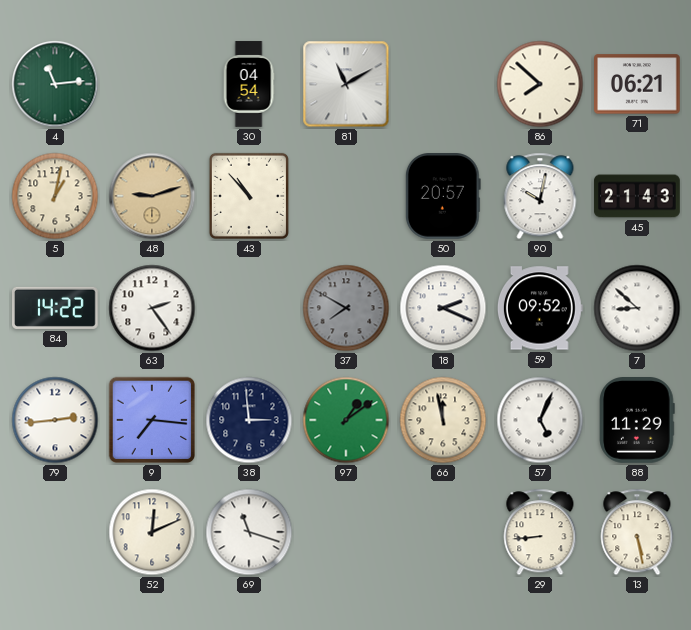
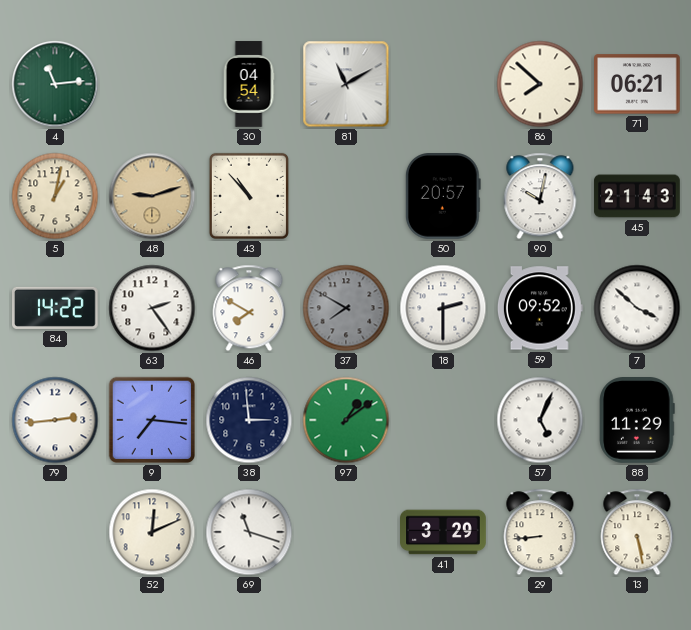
46: none -> 7:50
18: 2:19 -> 2:30
7: 8:52 -> 3:52
66: 11:58 -> none
41: none -> 3:29
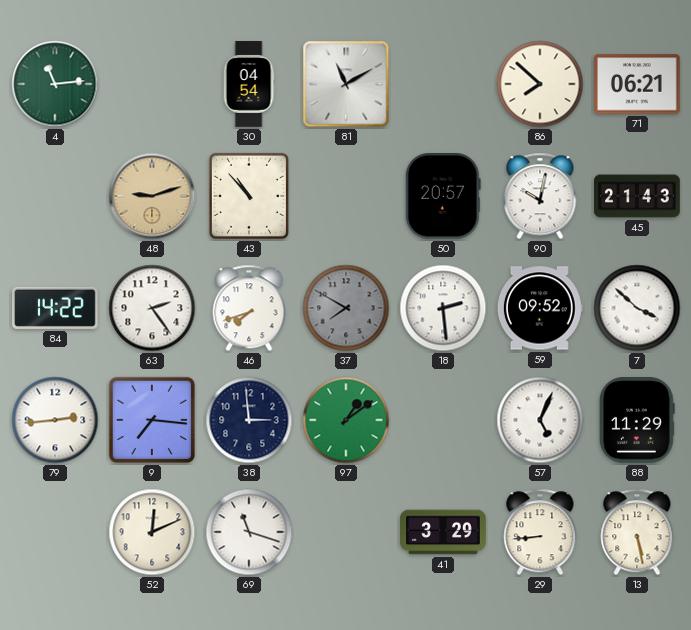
5: 1:02 -> none
46: 7:50 -> 7:42
18: 2:30 -> 2:29
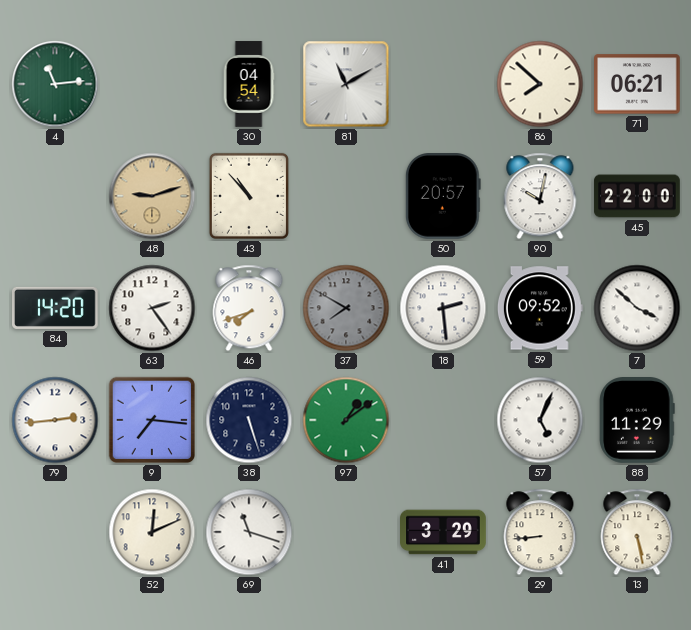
45: 21:43 -> 22:00
84: 14:22 -> 14:20
38: 2:59 -> 5:27
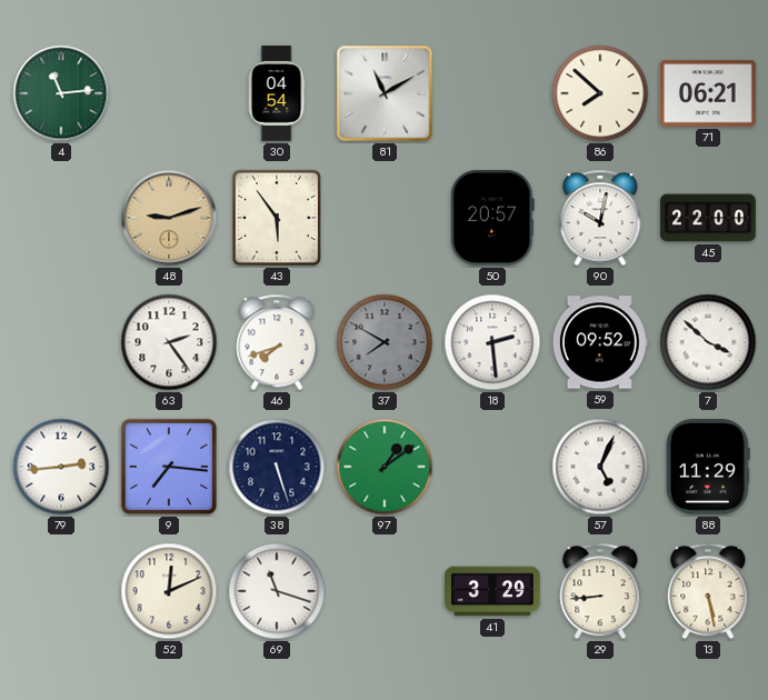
43: 10:53 -> 5:54
84: 14:20 -> none
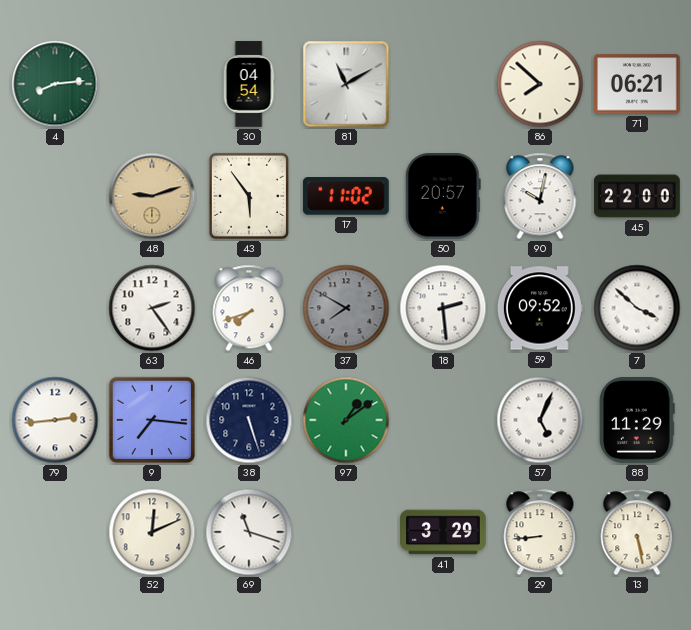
4: 11:14 -> 8:14
17: none -> 11:02
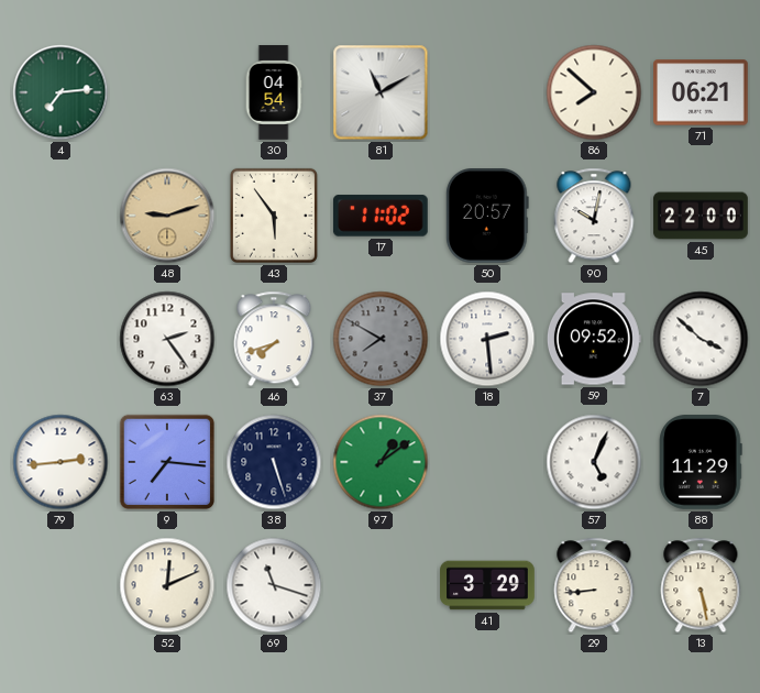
4: 8:14 -> 7:14
